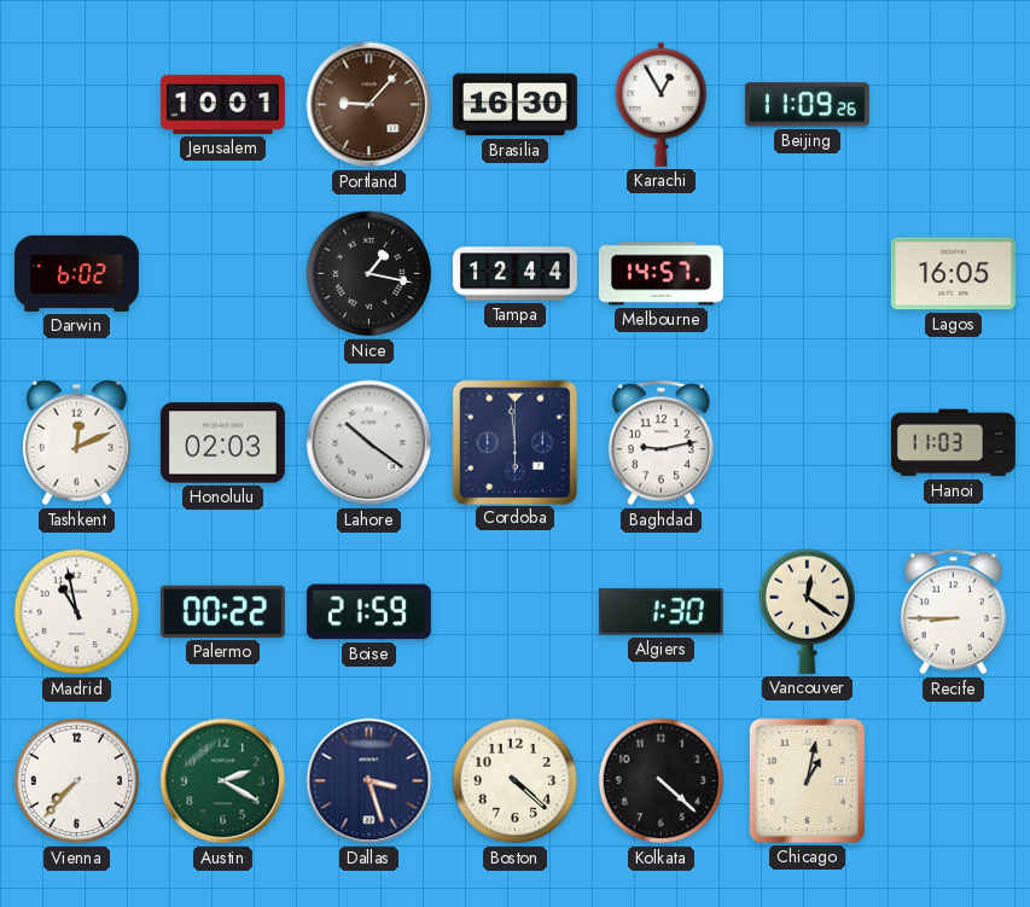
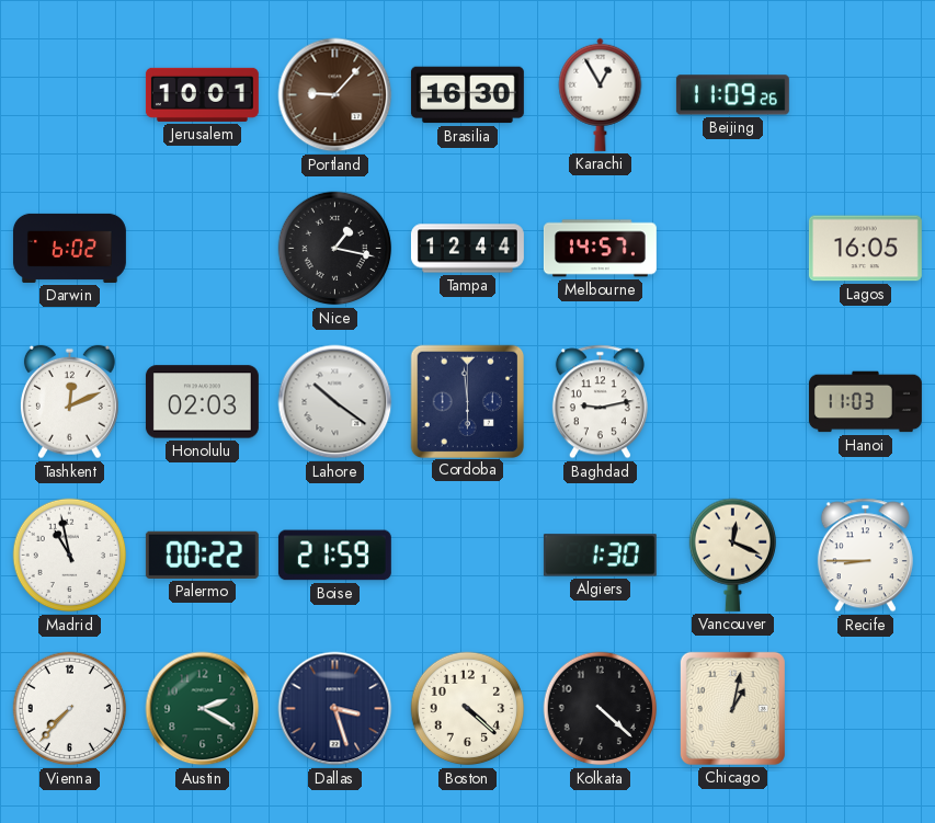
Vancouver: 12:21 -> 12:19
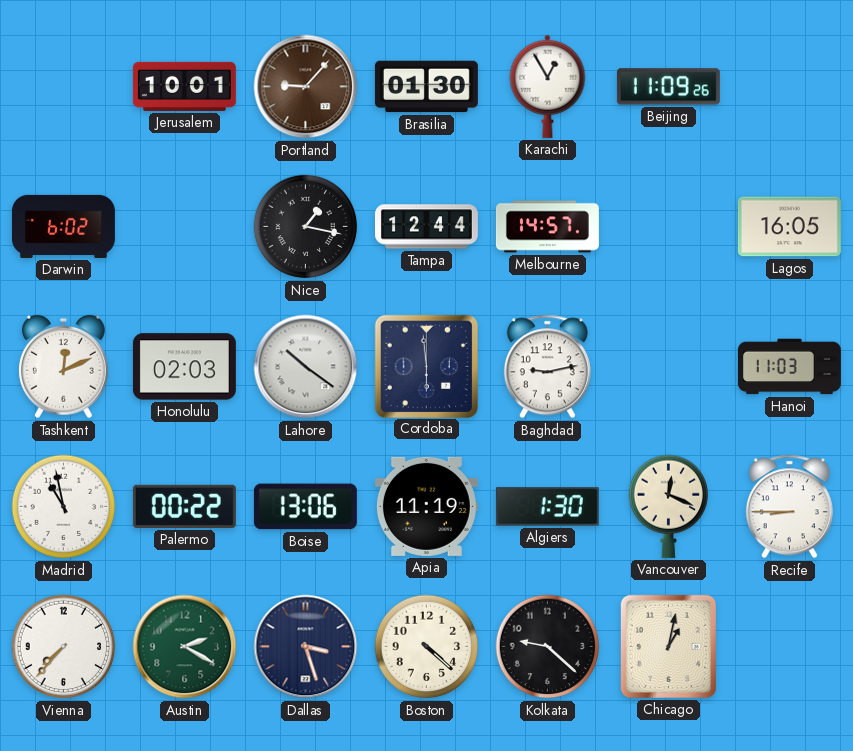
Brasilia: 16:30 -> 01:30
Boise: 21:59 -> 13:06
Apia: none -> 11:19
Kolkata: 4:22 -> 9:22
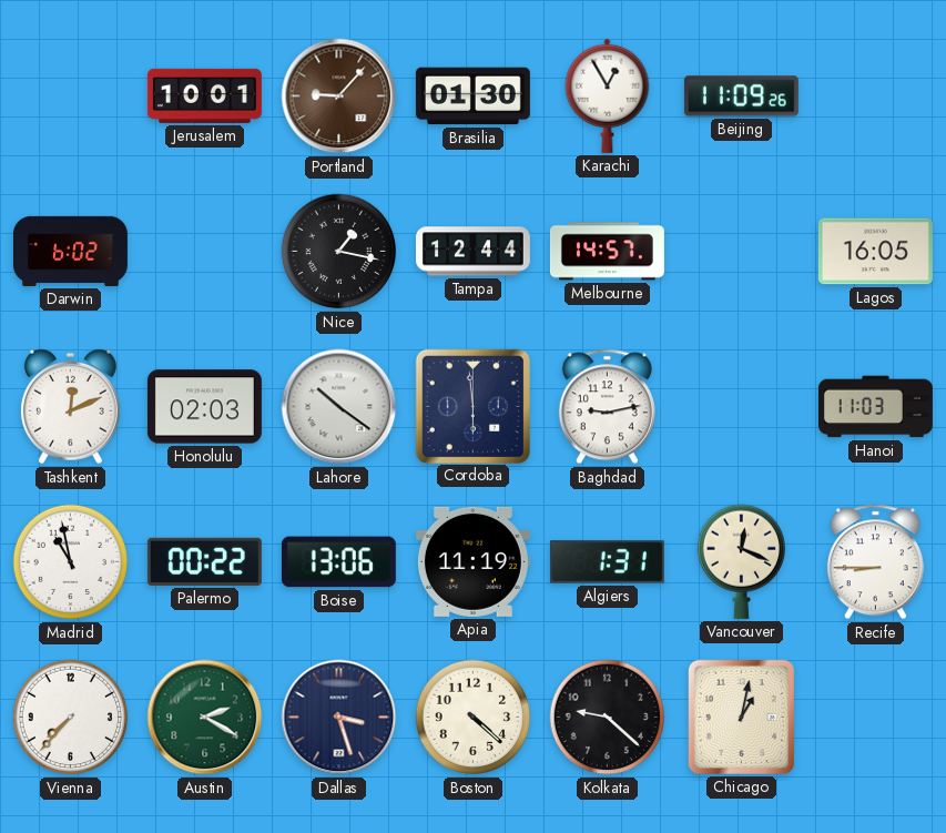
Algiers: 1:30 -> 1:31
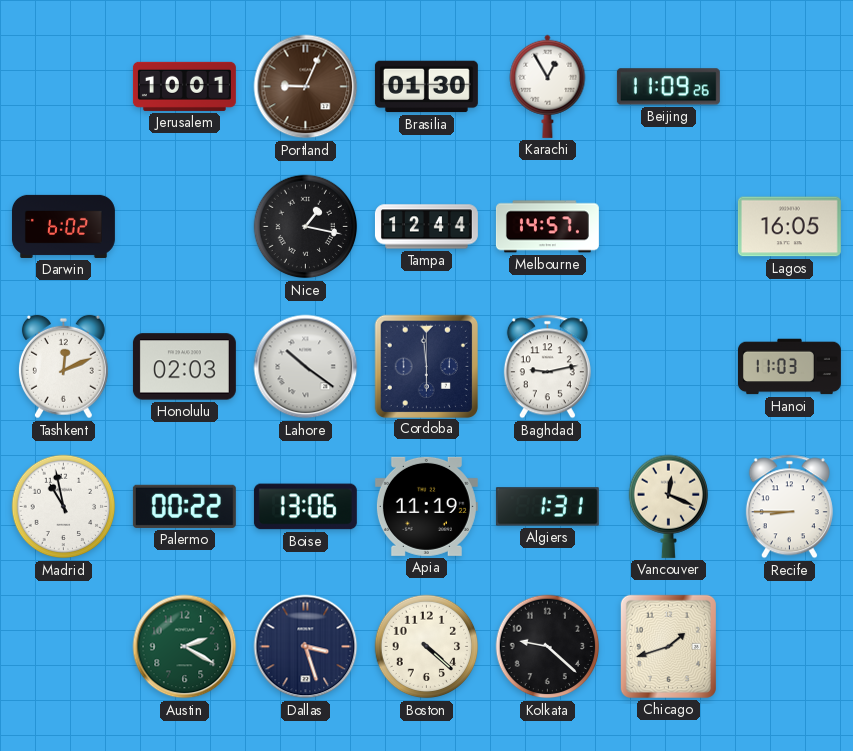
Portland: 9:07 -> 9:04
Vienna: 7:37 -> none
Chicago: 1:02 -> 1:42
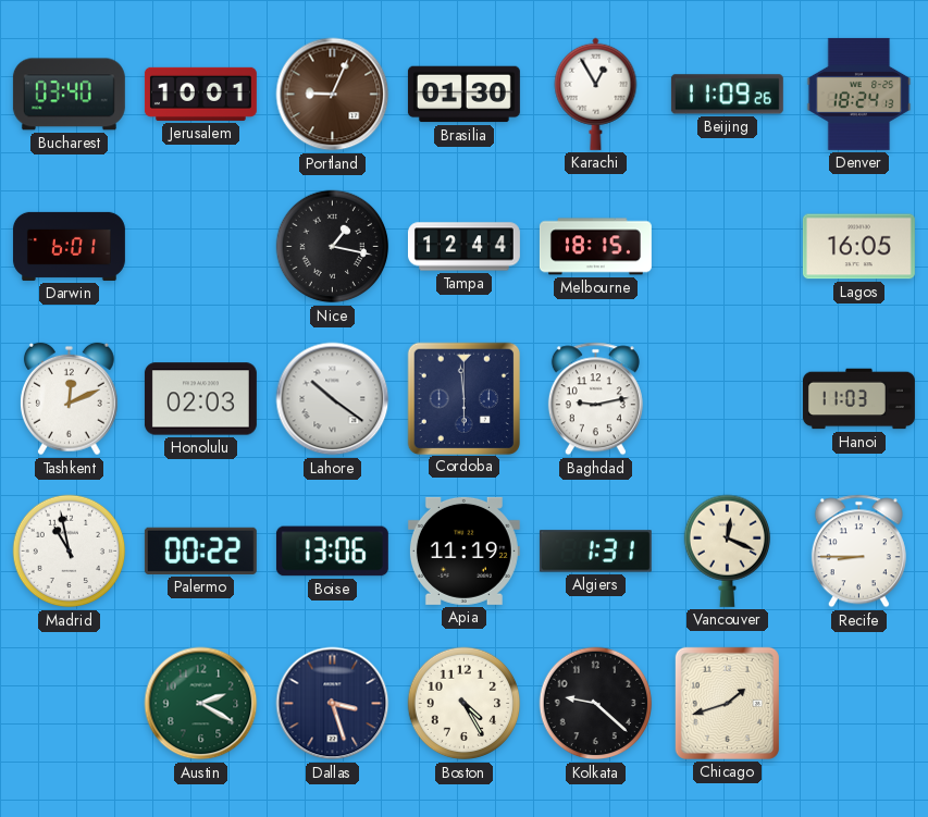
Bucharest: none -> 03:40
Denver: none -> 18:24
Darwin: 6:02 -> 6:01
Melbourne: 14:57 -> 18:15
Boston: 4:22 -> 4:25
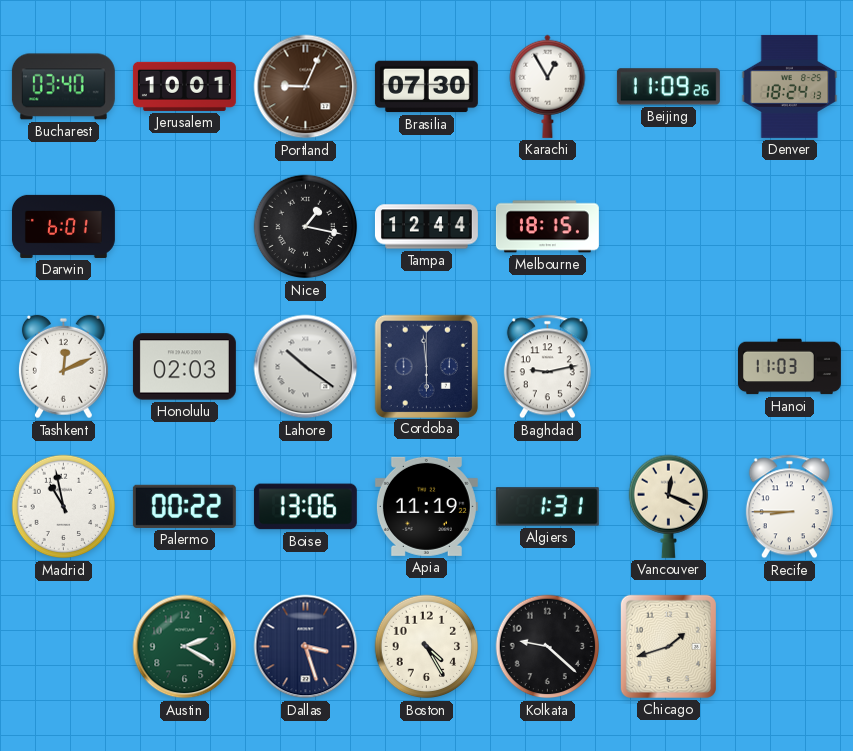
Brasilia: 01:30 -> 07:30
Lagos: 16:05 -> none
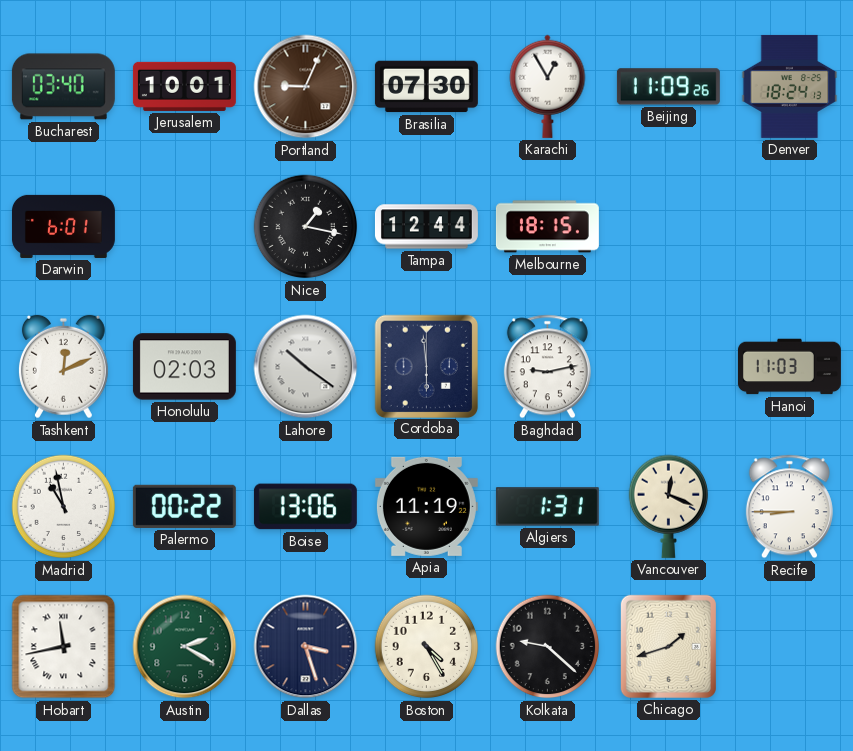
Hobart: none -> 11:43
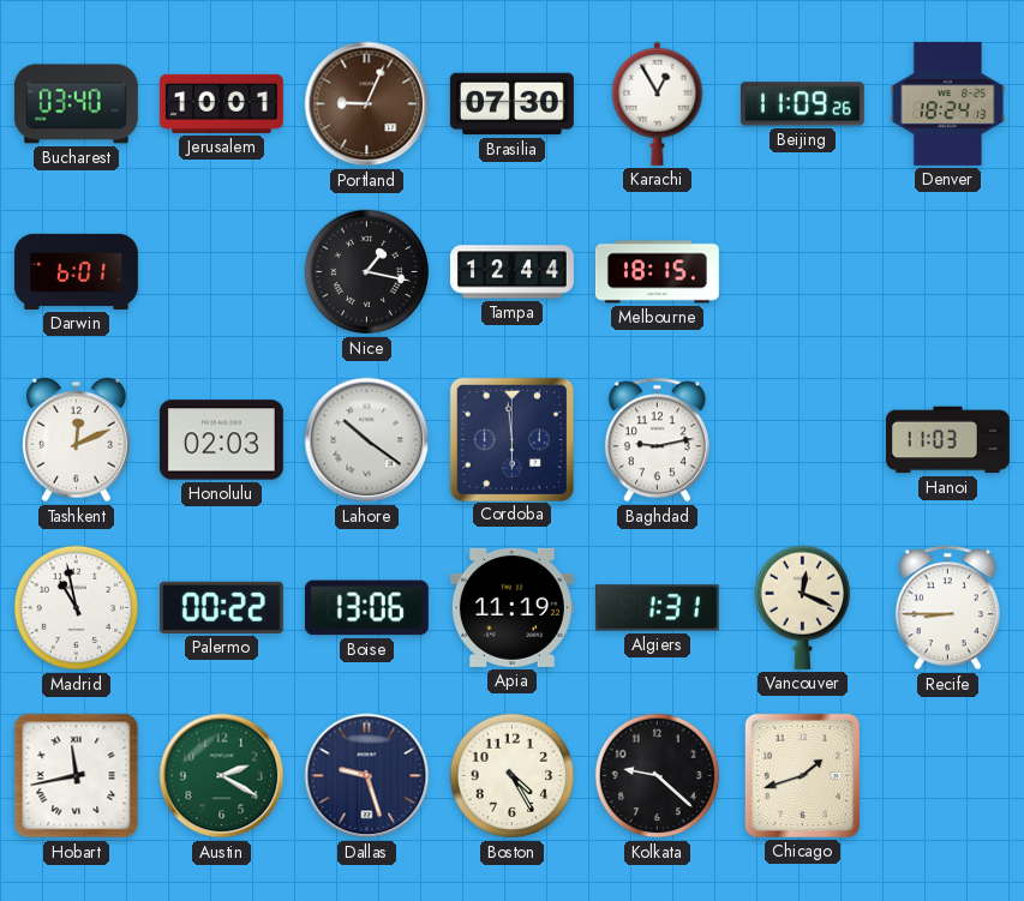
Dallas: 3:27 -> 9:27
